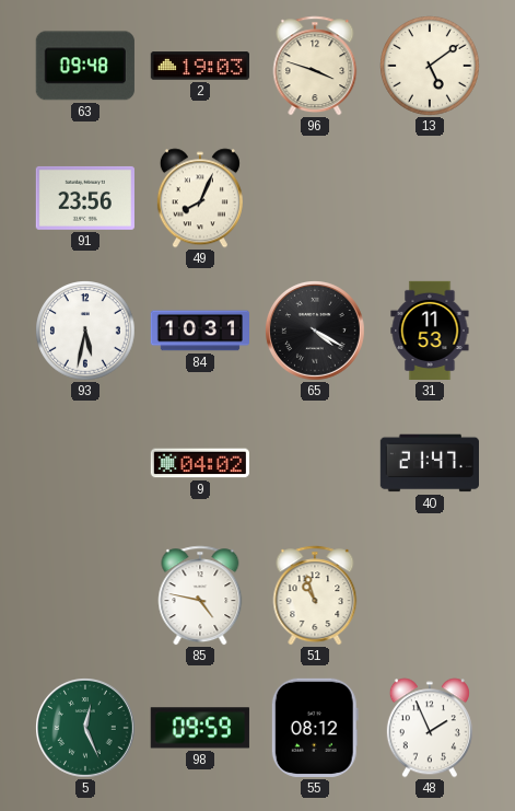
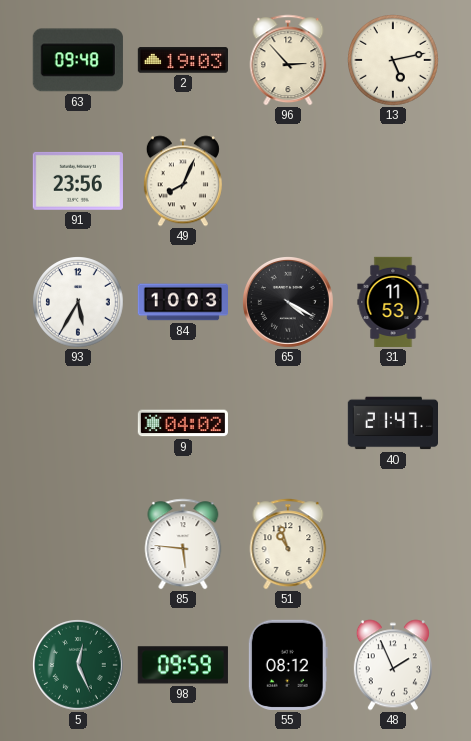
96: 3:48 -> 2:53
13: 5:09 -> 5:13
93: 5:32 -> 5:35
84: 10:31 -> 10:03
85: 4:47 -> 5:46
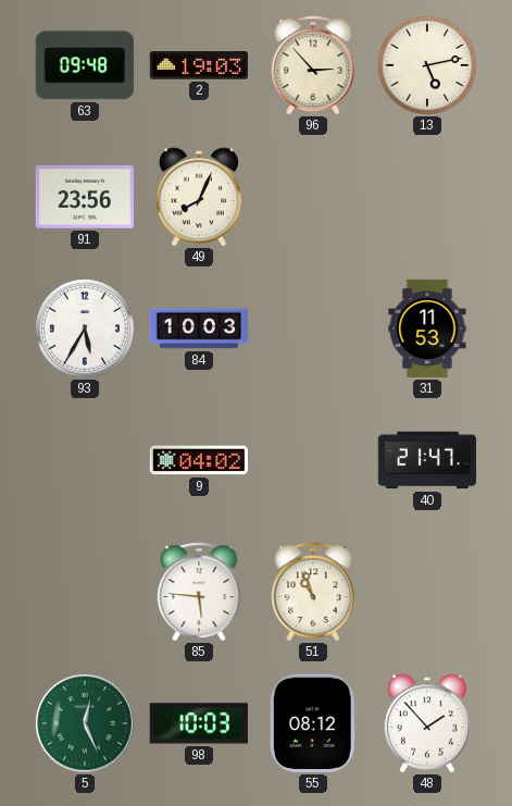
65: 4:20 -> none
98: 09:59 -> 10:03
48: 1:56 -> 1:53
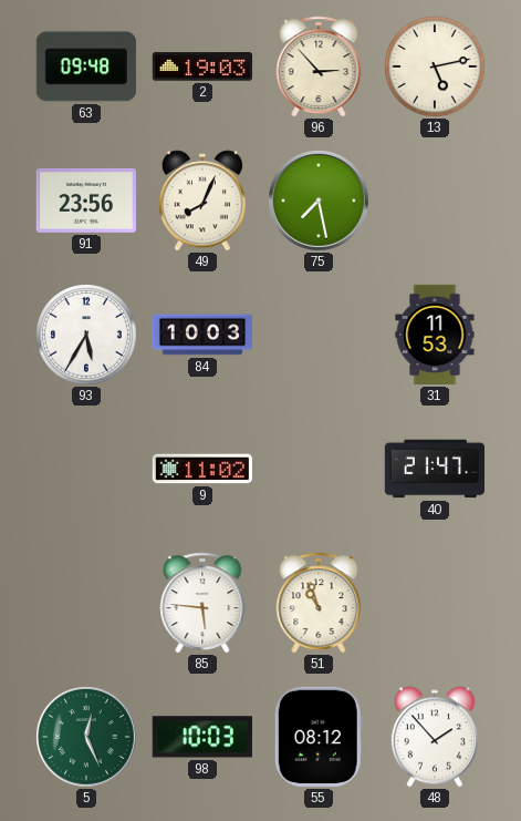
75: none -> 7:28
9: 04:02 -> 11:02
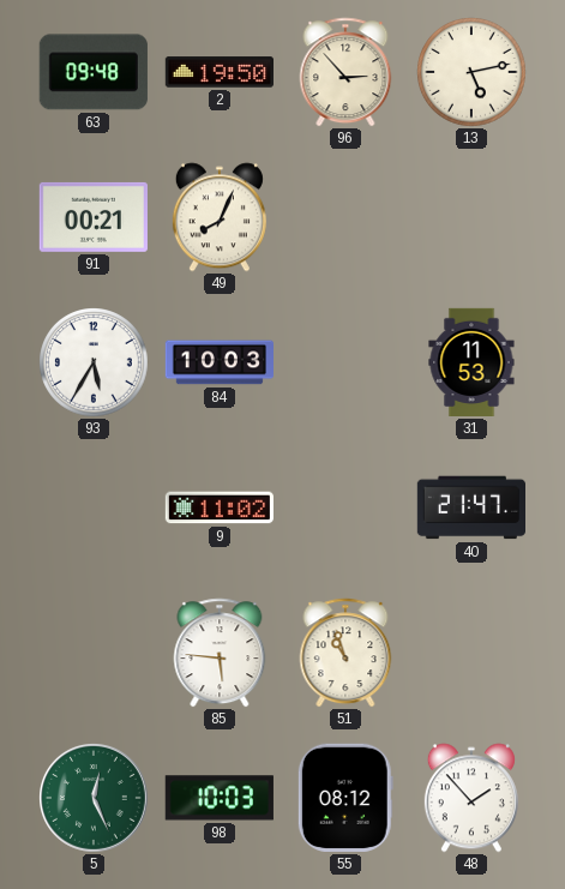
2: 19:03 -> 19:50
91: 23:56 -> 00:21
75: 7:28 -> none
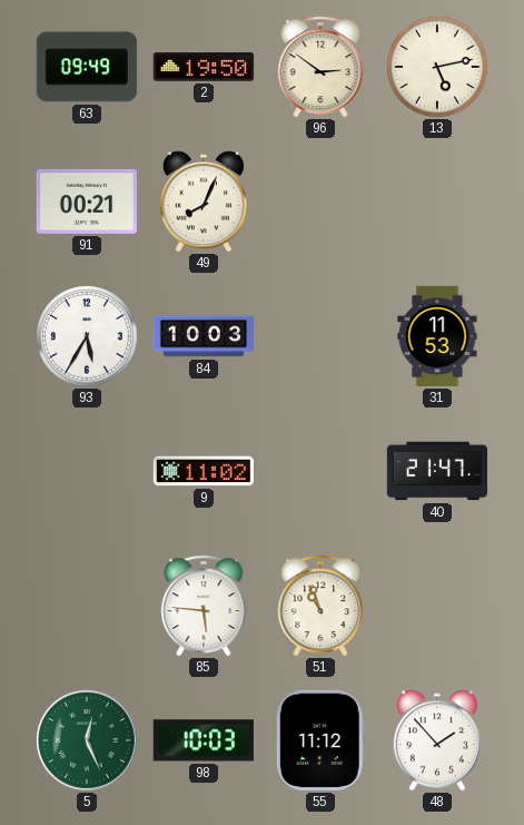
63: 09:48 -> 09:49
96: 2:53 -> 2:51
55: 08:12 -> 11:12
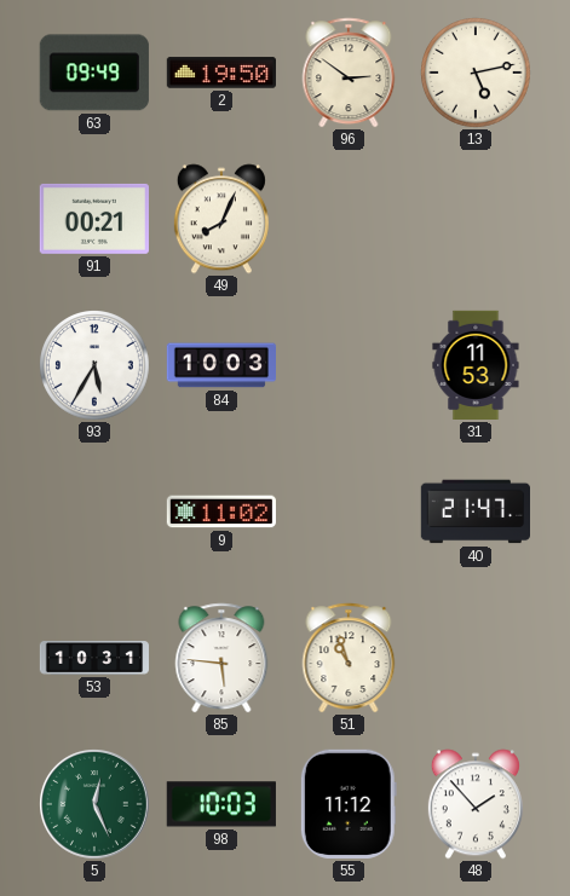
53: none -> 10:31
